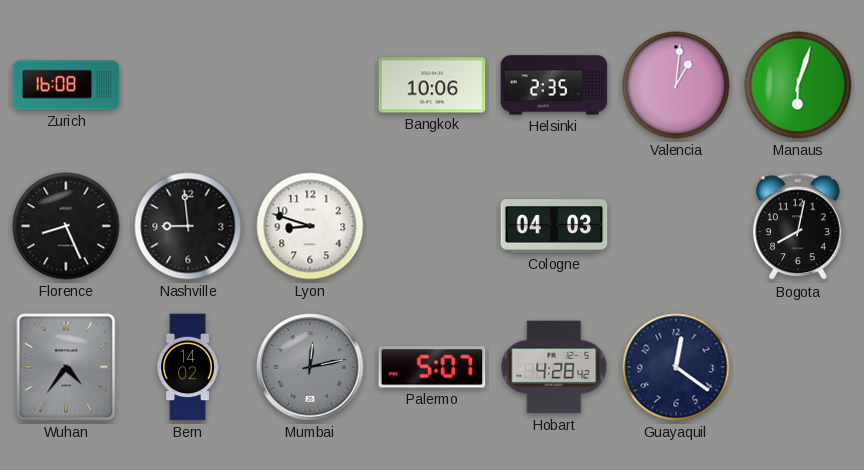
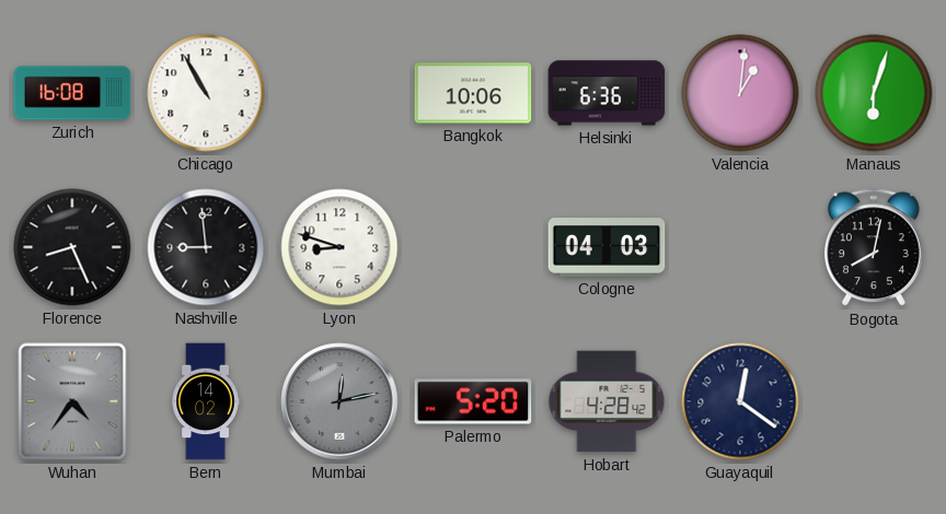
Chicago: none -> 10:55
Helsinki: 2:35 -> 6:36
Palermo: 5:07 -> 5:20
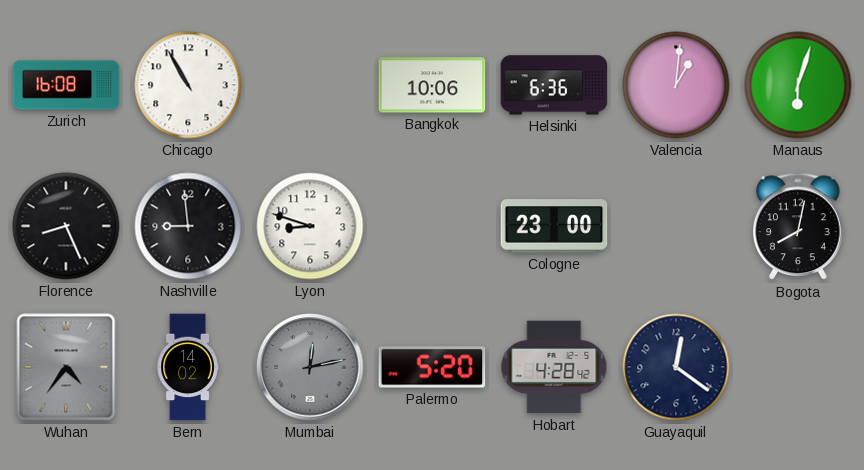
Cologne: 04:03 -> 23:00
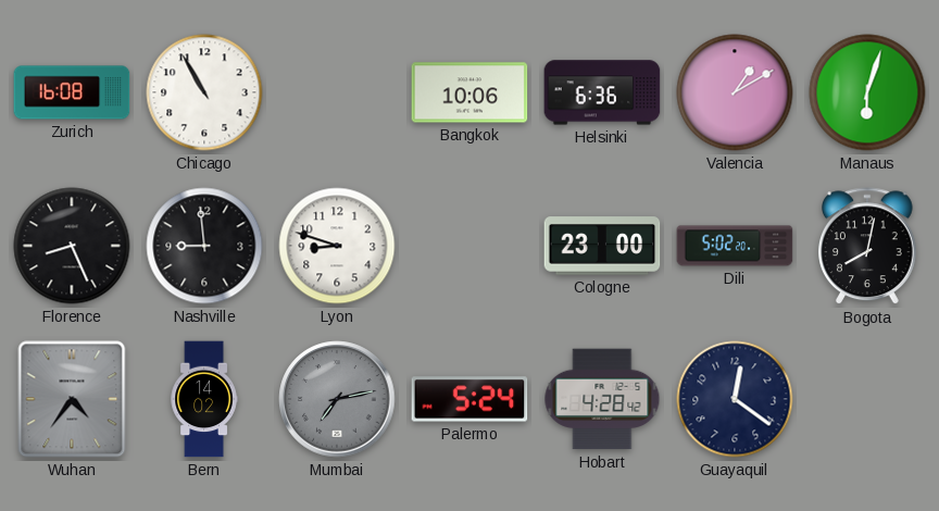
Valencia: 1:01 -> 1:10
Dili: none -> 5:02
Mumbai: 12:13 -> 7:13
Palermo: 5:20 -> 5:24
